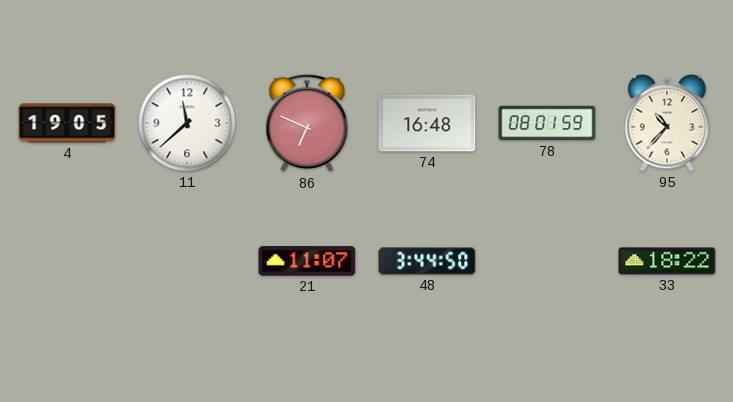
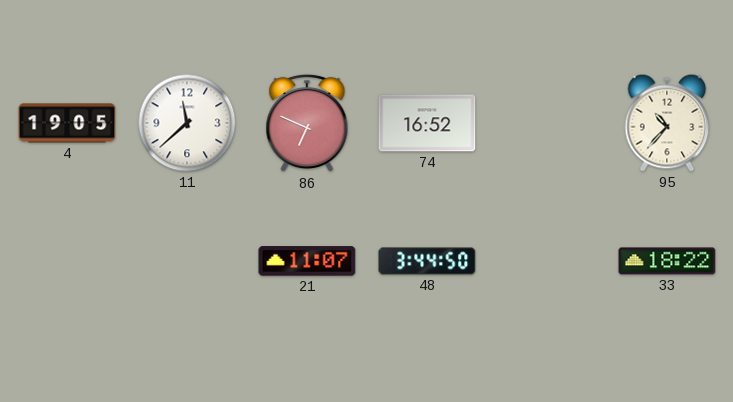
74: 16:48 -> 16:52
78: 08:01 -> none
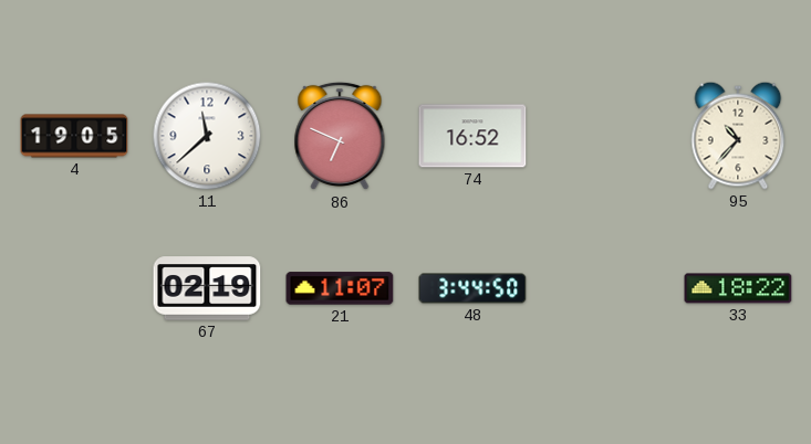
67: none -> 02:19
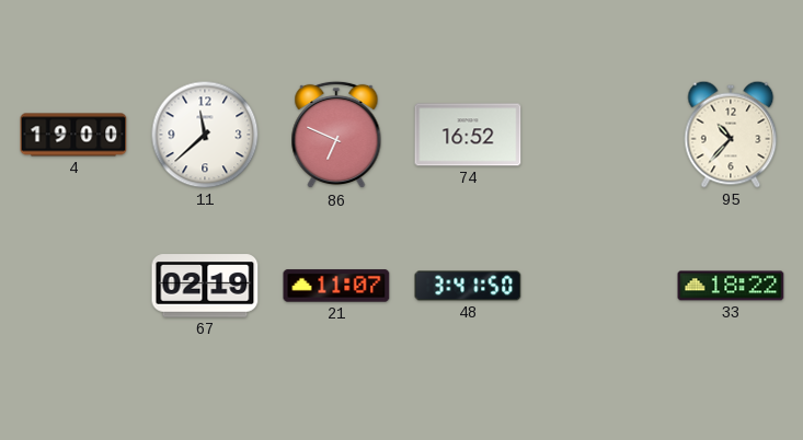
4: 19:05 -> 19:00
48: 3:44 -> 3:41
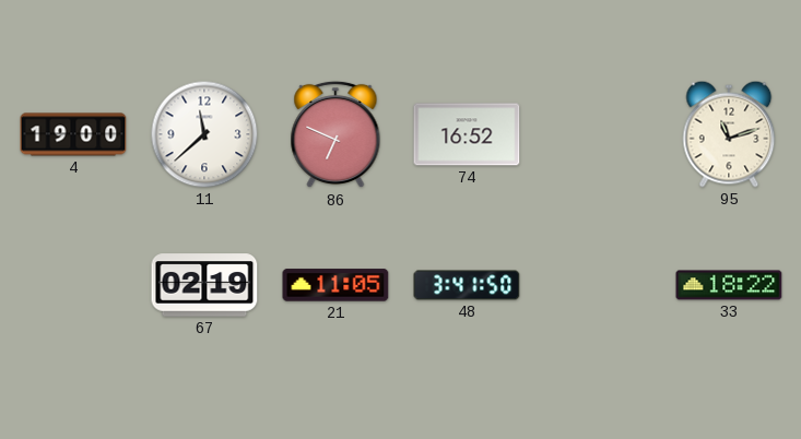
95: 10:37 -> 11:12
21: 11:07 -> 11:05
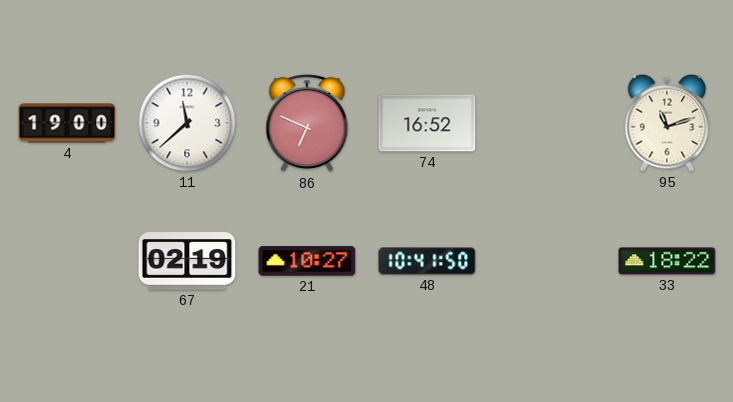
21: 11:05 -> 10:27
48: 3:41 -> 10:41
